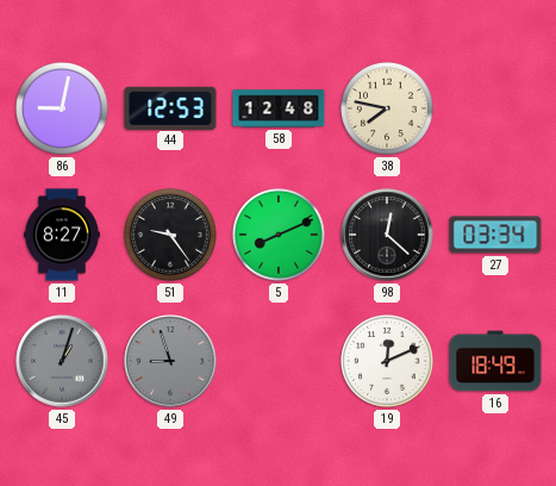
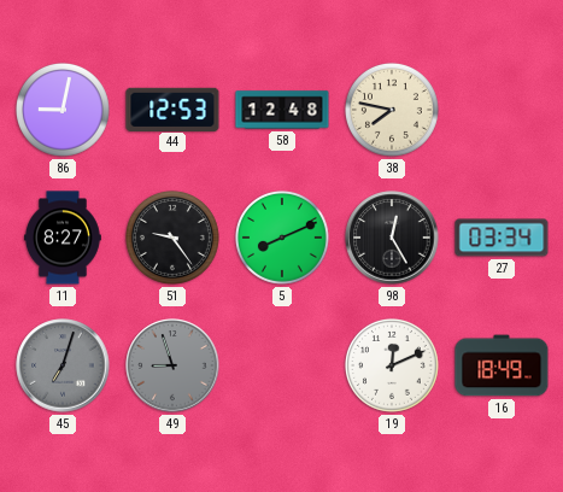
98: 12:22 -> 12:25
45: 1:03 -> 7:03
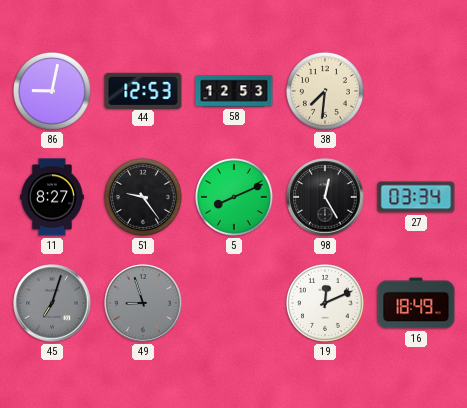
58: 12:48 -> 12:53
38: 7:47 -> 7:31
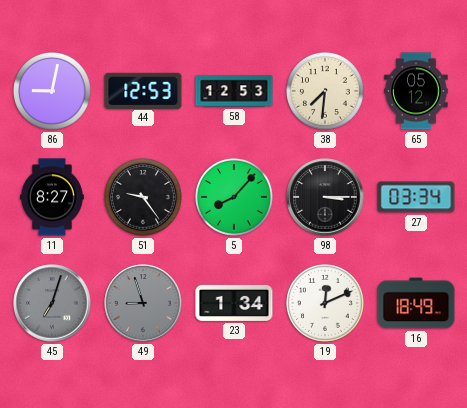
65: none -> 05:12
5: 8:11 -> 8:07
98: 12:25 -> 3:15
23: none -> 1:34
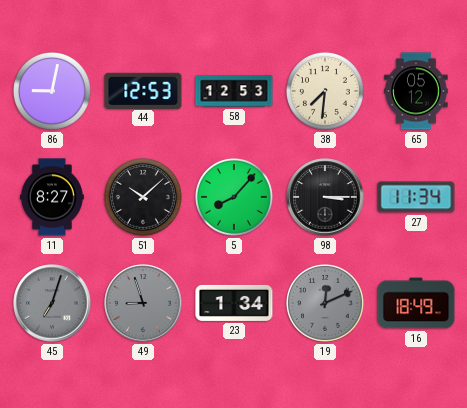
51: 9:24 -> 10:08
27: 03:34 -> 11:34
19 dial: white -> grey
